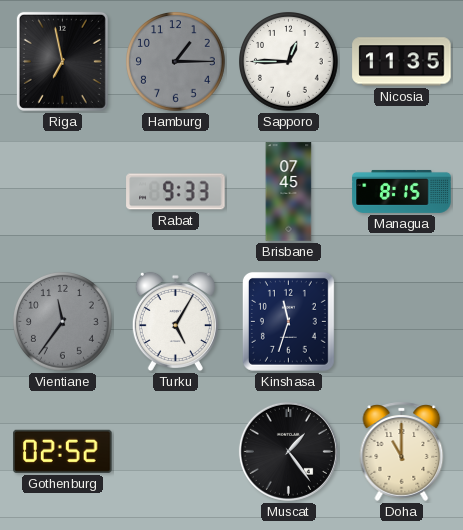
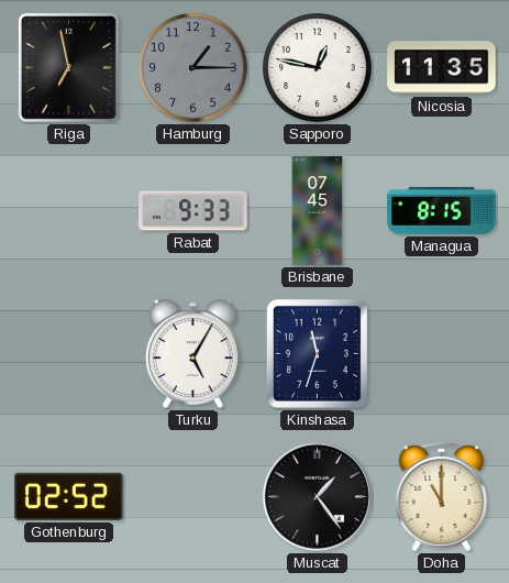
Sapporo: 12:45 -> 12:47
Vientiane: 11:36 -> none
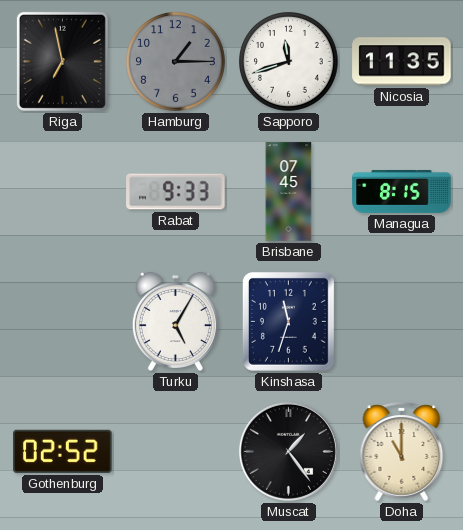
Sapporo: 12:47 -> 11:42
